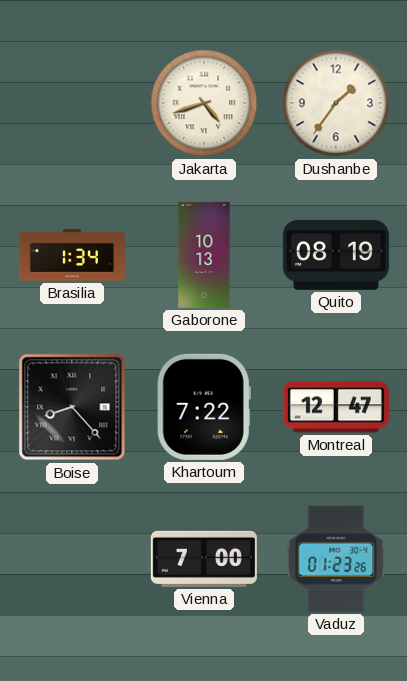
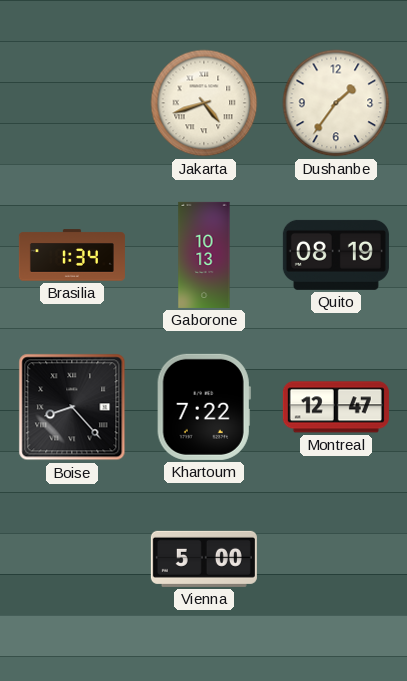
Vienna: 7:00 -> 5:00
Vaduz: 01:23 -> none
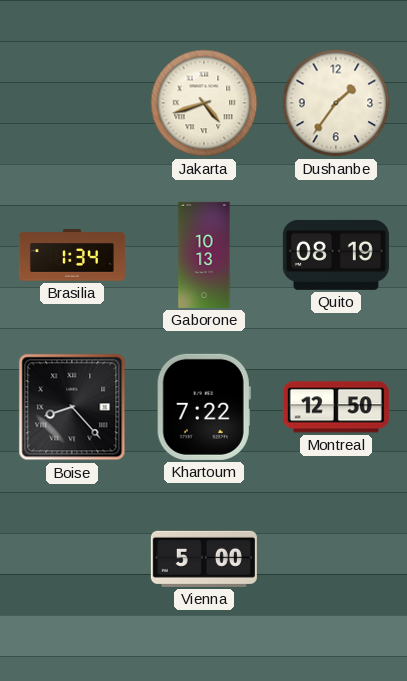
Montreal: 12:47 -> 12:50
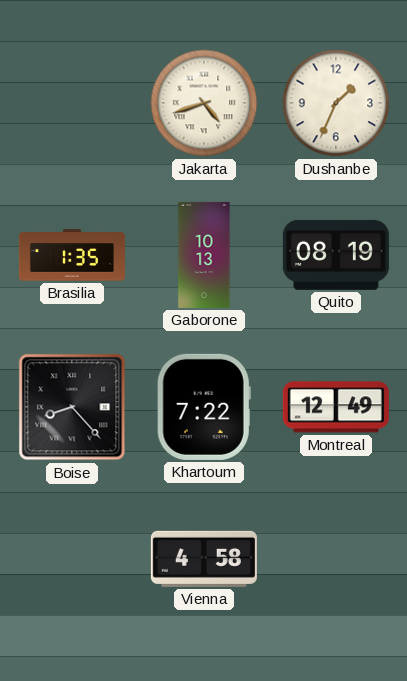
Dushanbe: 1:36 -> 1:34
Brasilia: 1:34 -> 1:35
Montreal: 12:50 -> 12:49
Vienna: 5:00 -> 4:58
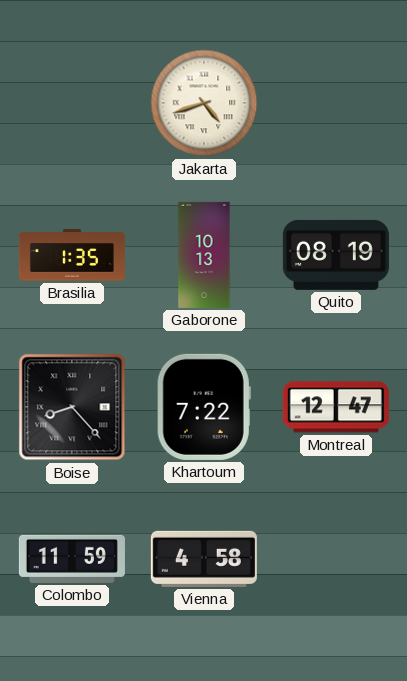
Dushanbe: 1:34 -> none
Montreal: 12:49 -> 12:47
Colombo: none -> 11:59
